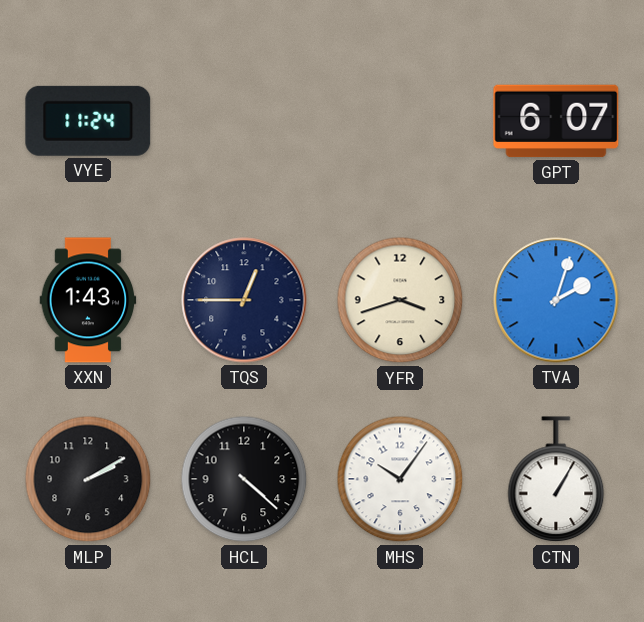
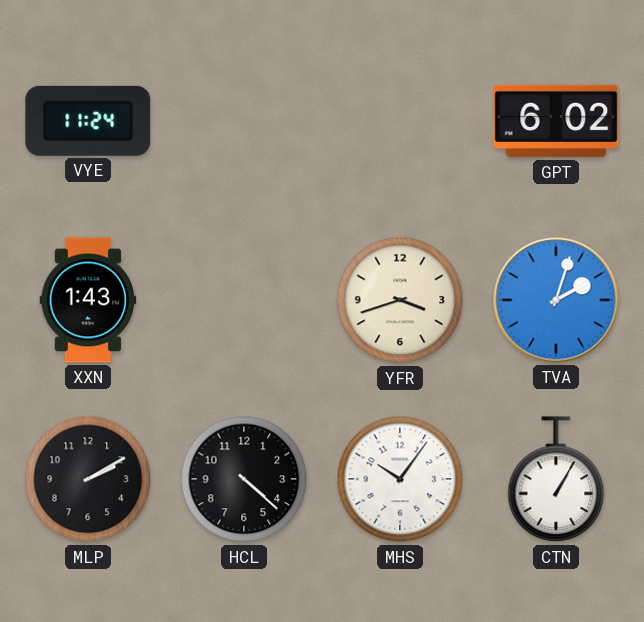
GPT: 6:07 -> 6:02
TQS: 12:45 -> none
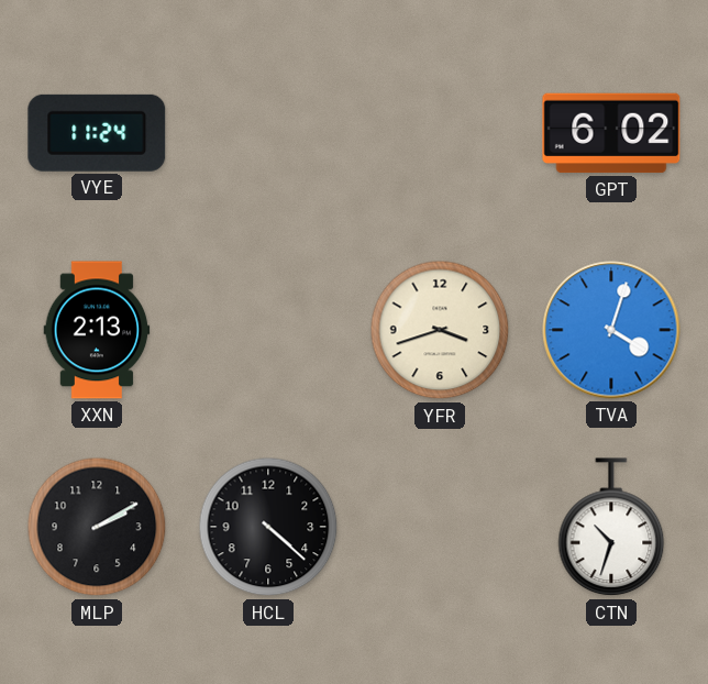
XXN: 1:43 -> 2:13
TVA: 2:03 -> 4:03
MHS: 10:06 -> none
CTN: 1:05 -> 10:33
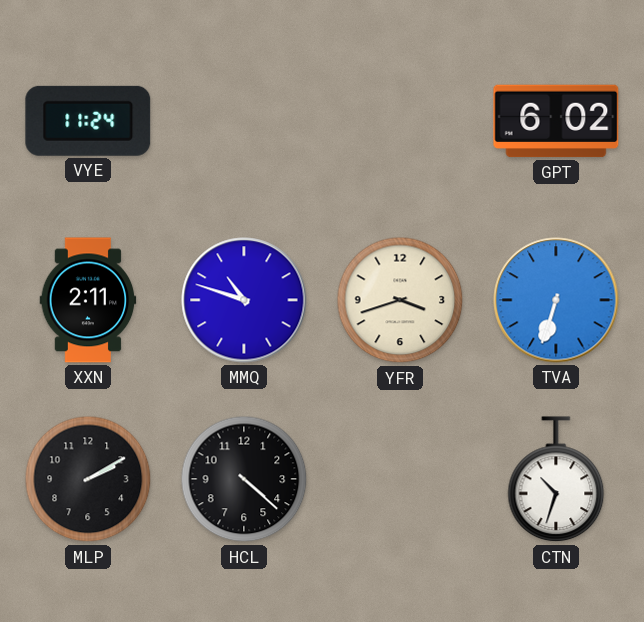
XXN: 2:13 -> 2:11
MMQ: none -> 10:48
TVA: 4:03 -> 6:33
